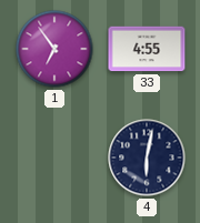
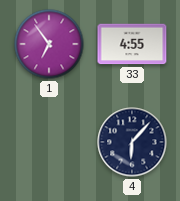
4: 6:02 -> 6:07
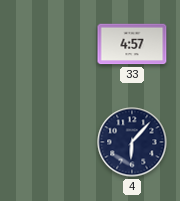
1: 6:54 -> none
33: 4:55 -> 4:57
